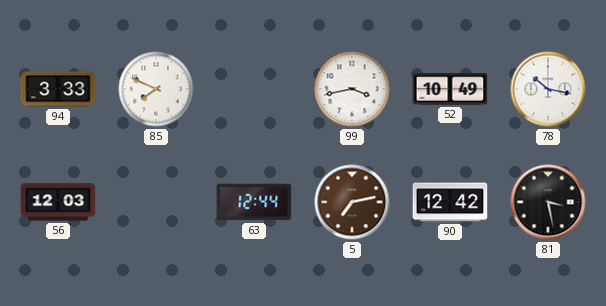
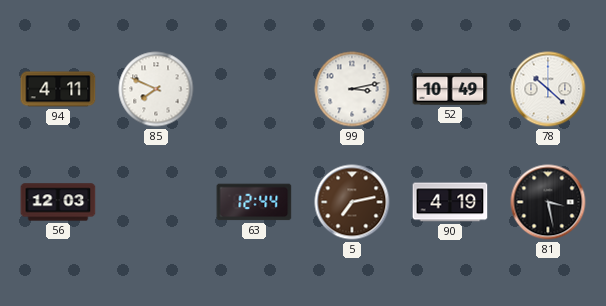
94: 3:33 -> 4:11
99: 3:43 -> 3:13
78: 10:17 -> 10:22
90: 12:42 -> 4:19
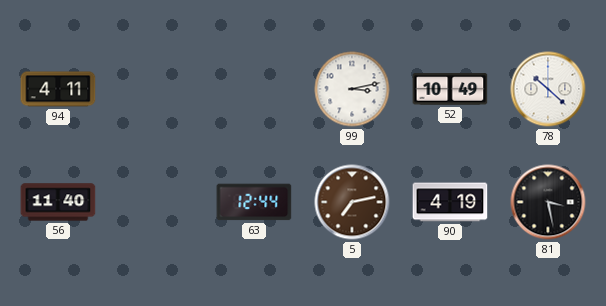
85: 7:49 -> none
56: 12:03 -> 11:40
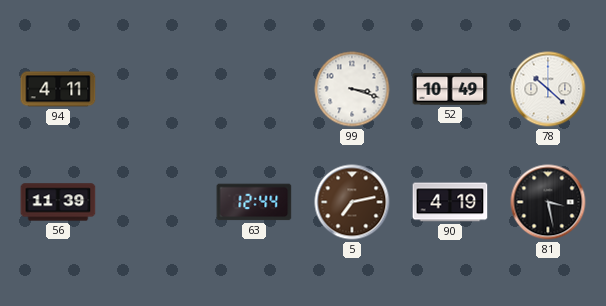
99: 3:13 -> 3:18
56: 11:40 -> 11:39
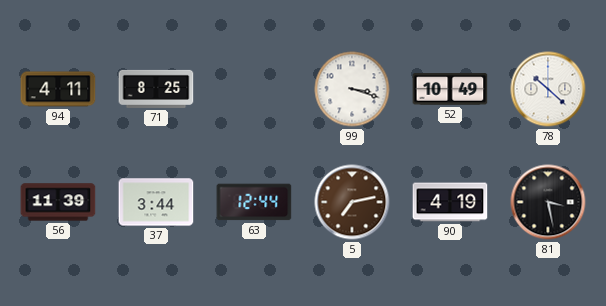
71: none -> 8:25
37: none -> 3:44
